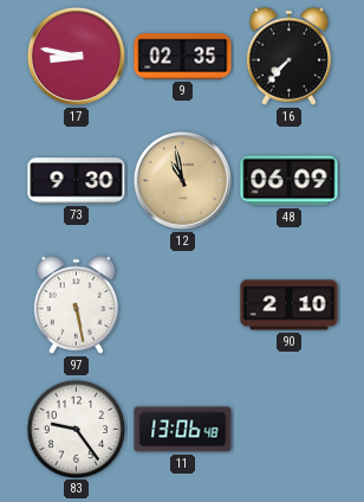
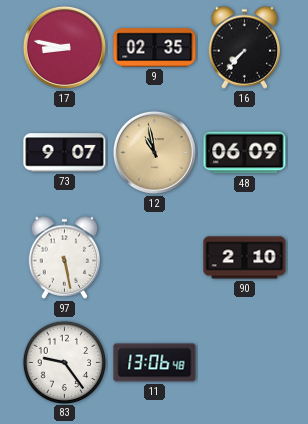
73: 9:30 -> 9:07
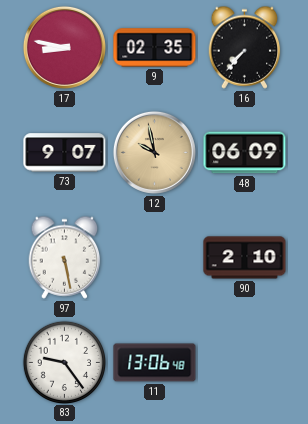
12: 10:58 -> 9:58
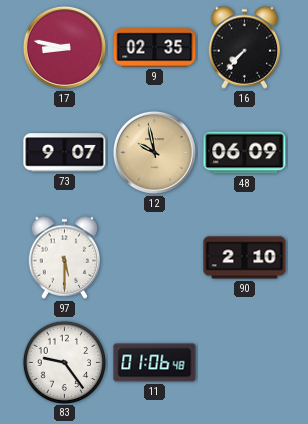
97: 5:28 -> 5:30
11: 13:06 -> 01:06
